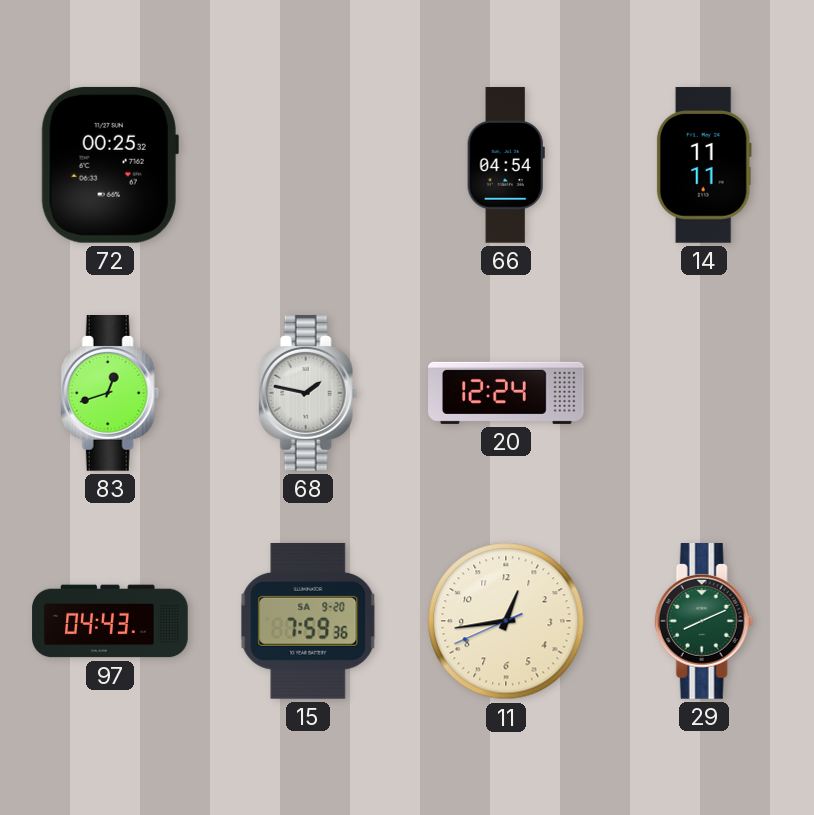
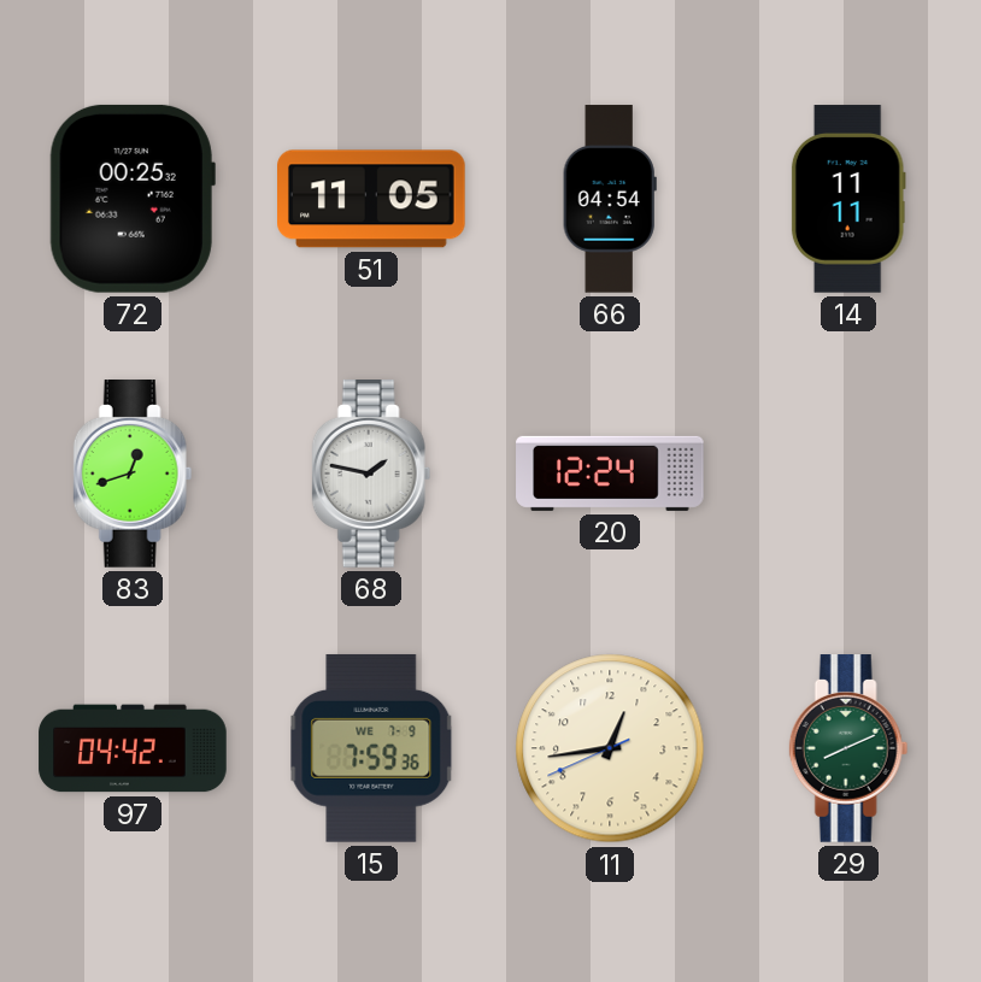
51: none -> 11:05
97: 04:43 -> 04:42
15 date: SA 9-20 -> WE 7-9
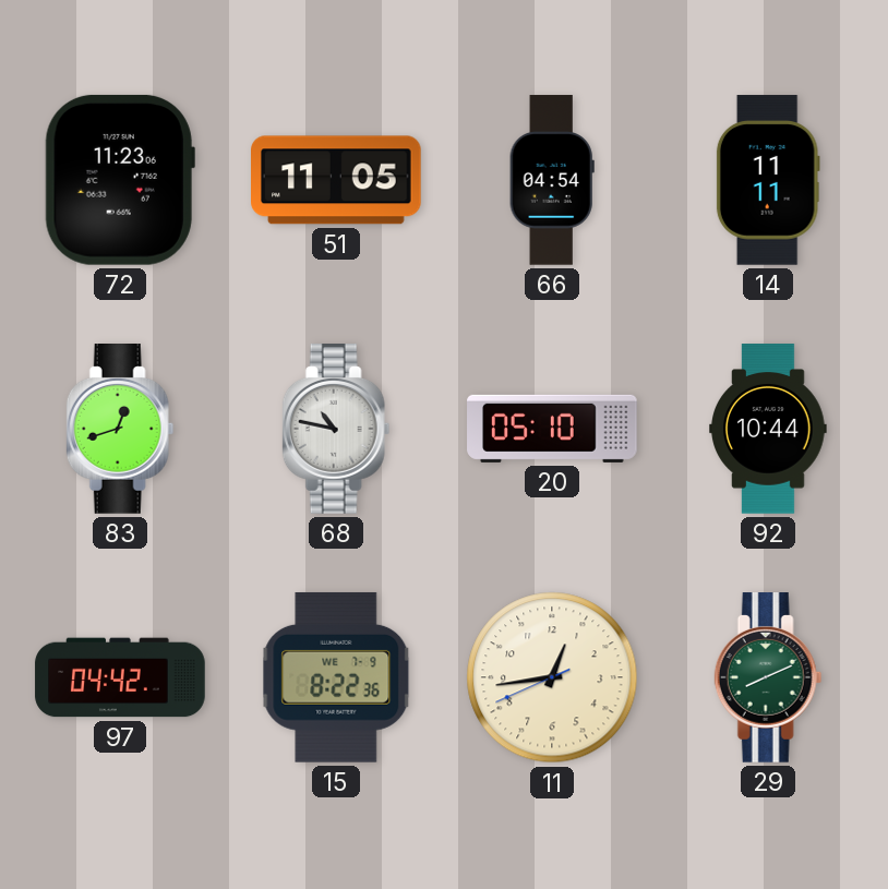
72: 00:25 -> 11:23
68: 1:47 -> 10:47
20: 12:24 -> 05:10
92: none -> 10:44
15: 7:59 -> 8:22
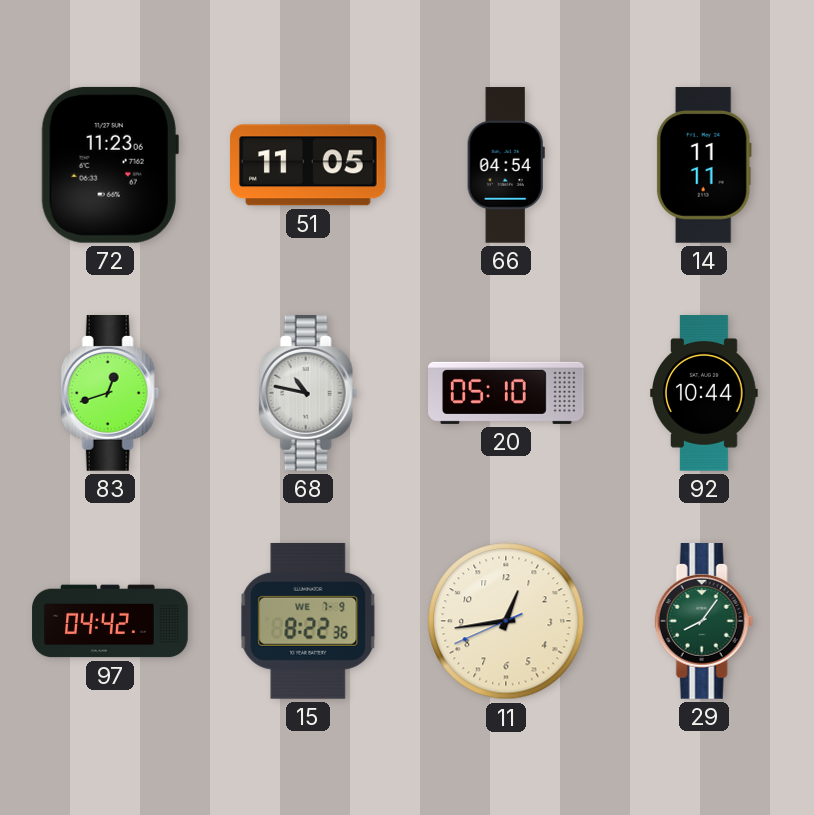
29: 8:11 -> 8:06
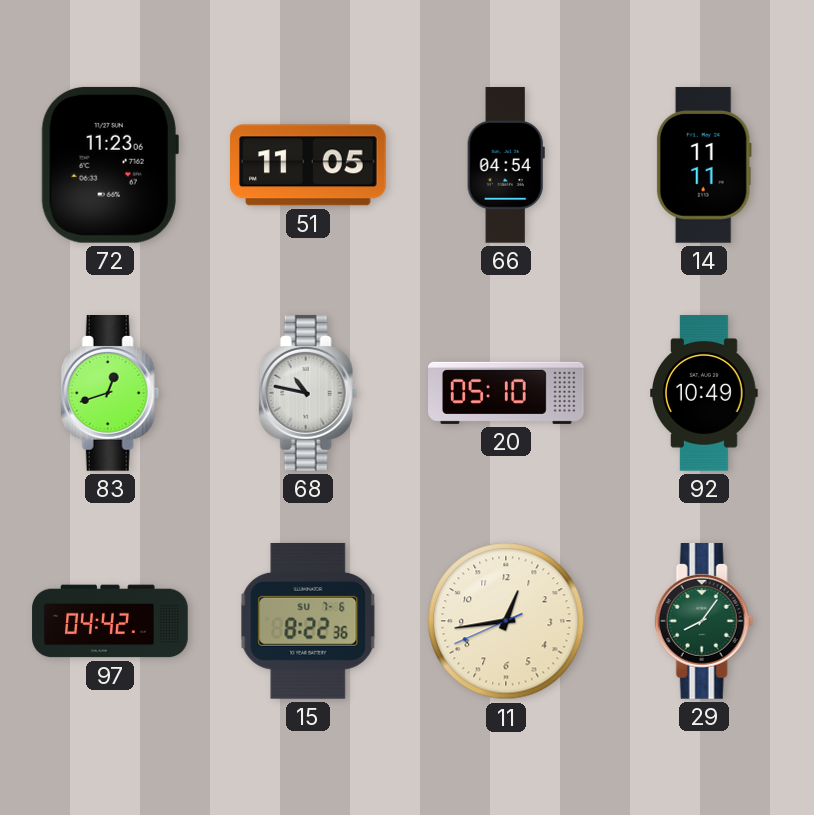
92: 10:44 -> 10:49
15 date: WE 7-9 -> SU 7-6
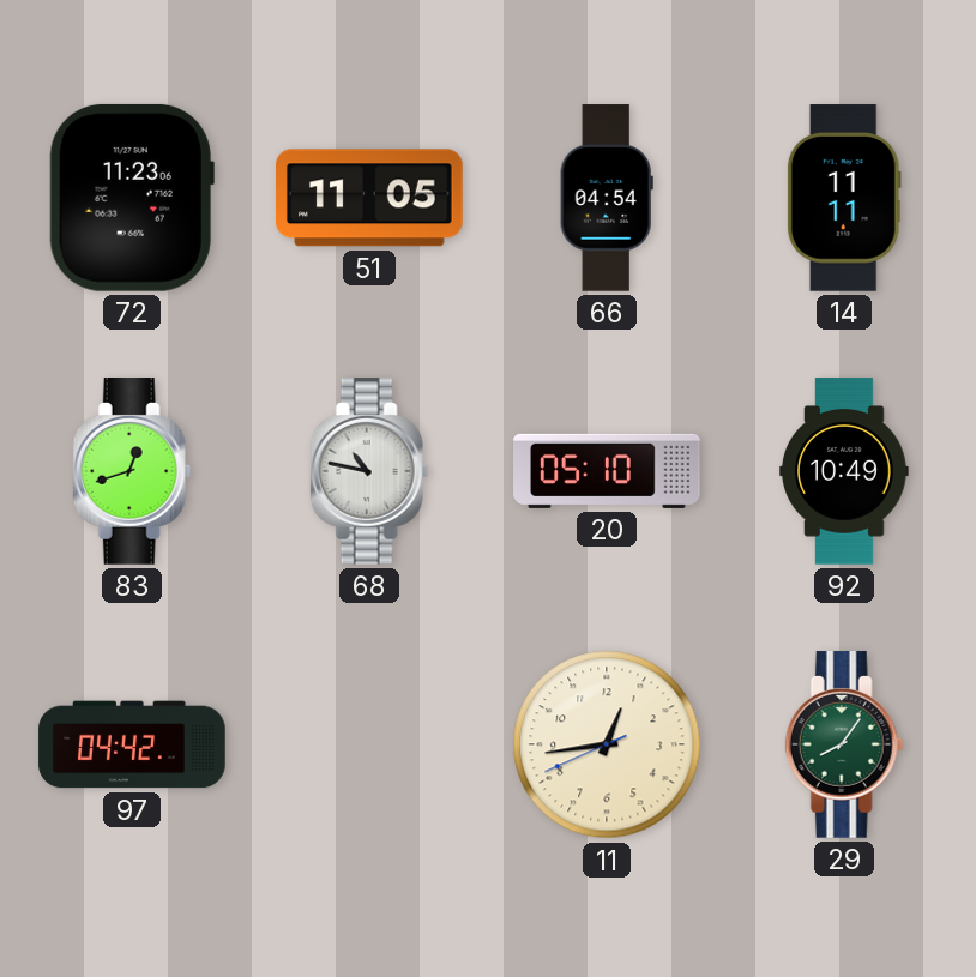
15: 8:22 -> none
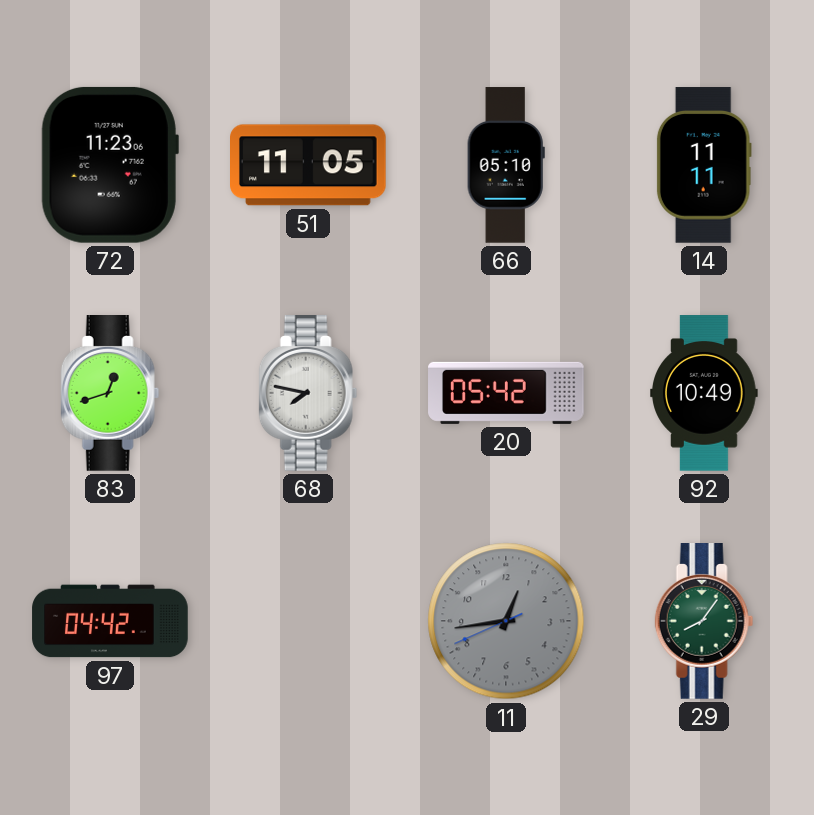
66: 04:54 -> 05:10
68: 10:47 -> 7:47
20: 05:10 -> 05:42
11 dial: cream -> grey
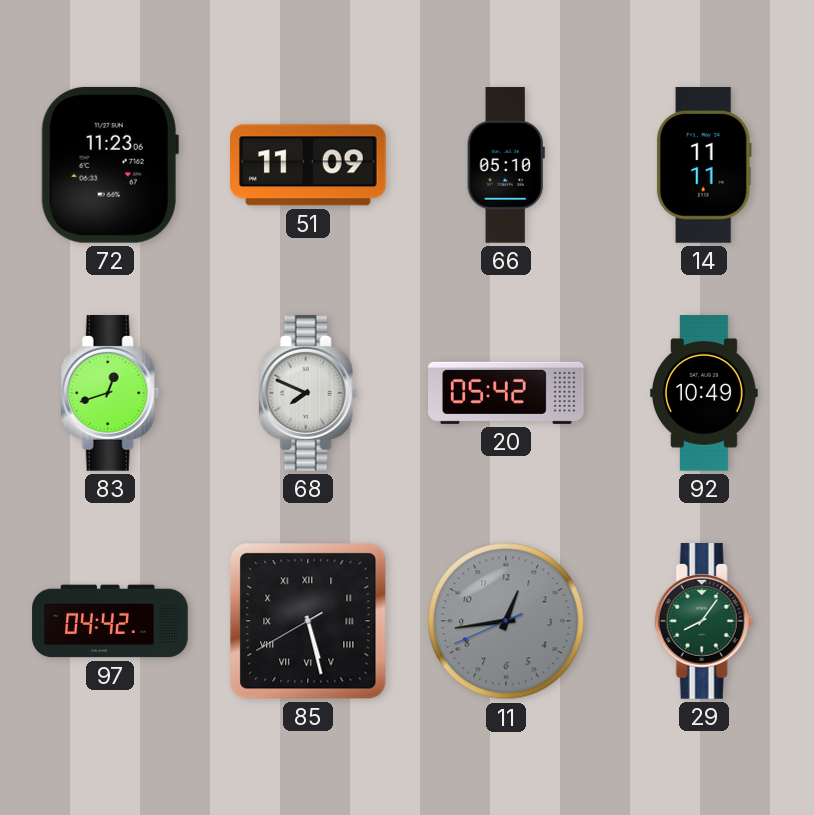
51: 11:05 -> 11:09
68: 7:47 -> 7:49
85: none -> 5:27
